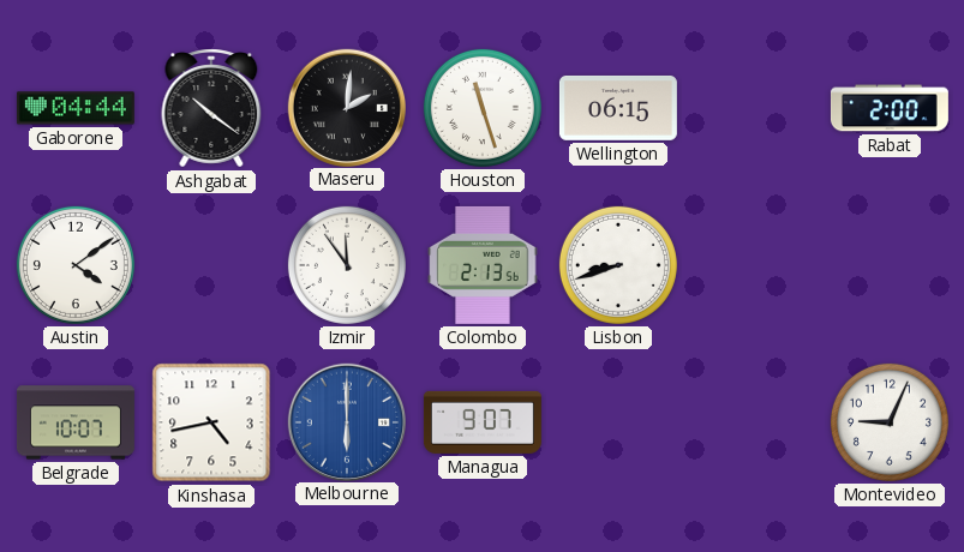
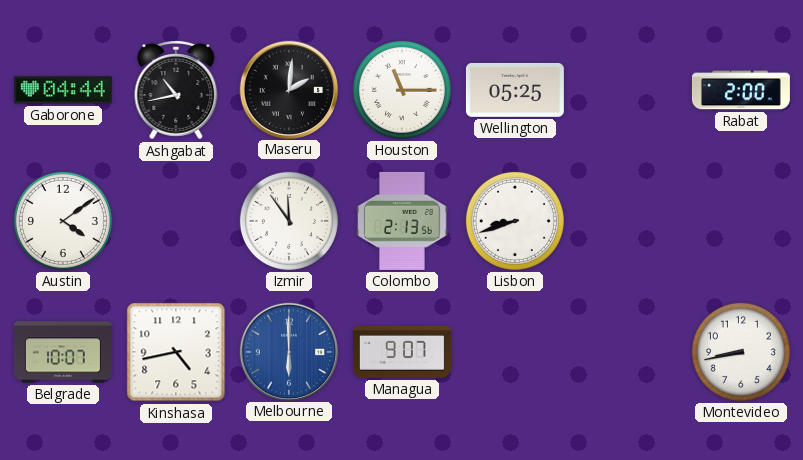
Ashgabat: 10:21 -> 10:43
Houston: 11:27 -> 11:15
Wellington: 06:15 -> 05:25
Montevideo: 9:04 -> 8:43
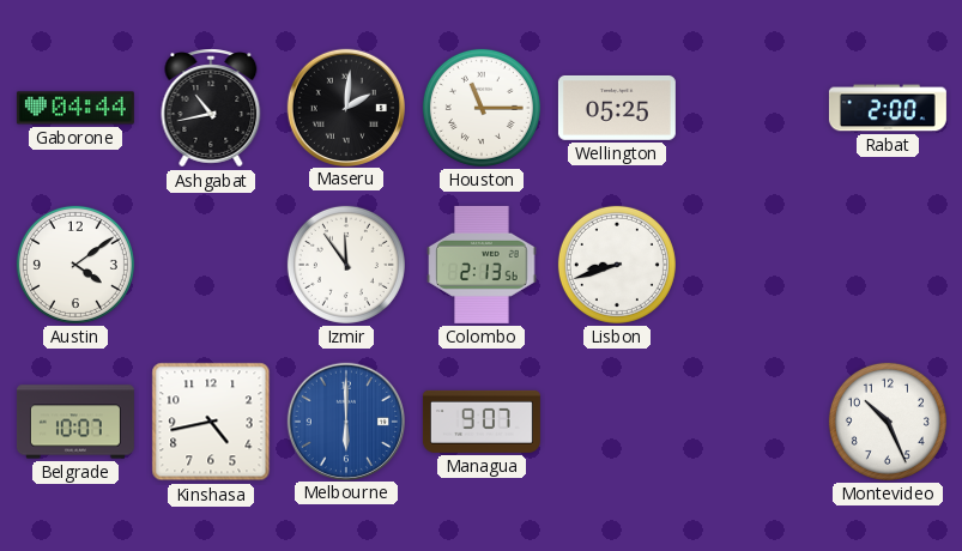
Montevideo: 8:43 -> 10:26
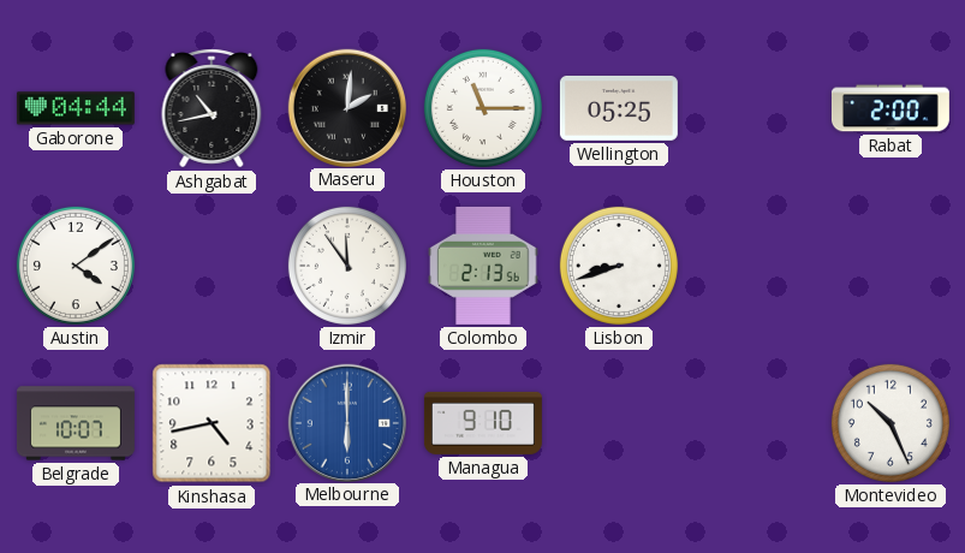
Managua: 9:07 -> 9:10
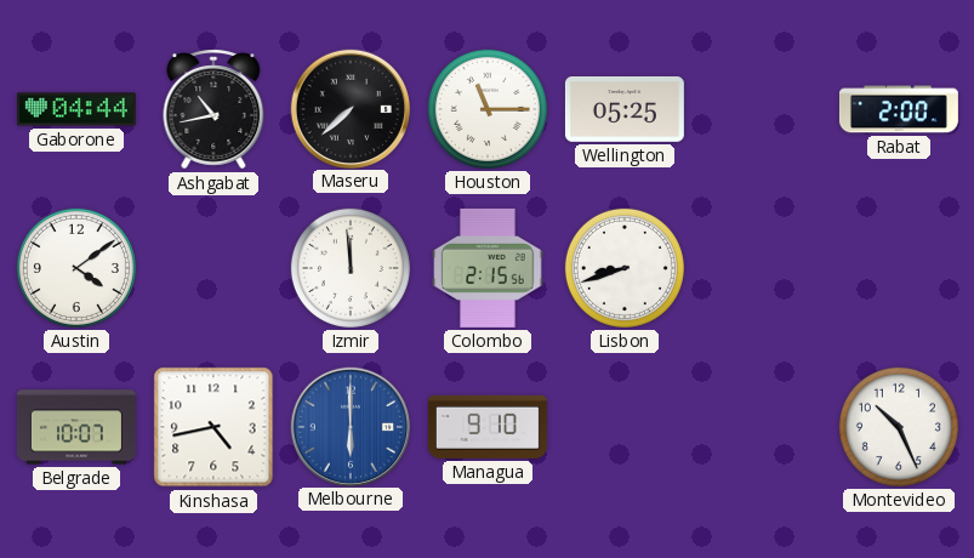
Maseru: 2:01 -> 7:38
Izmir: 11:54 -> 11:59
Colombo: 2:13 -> 2:15
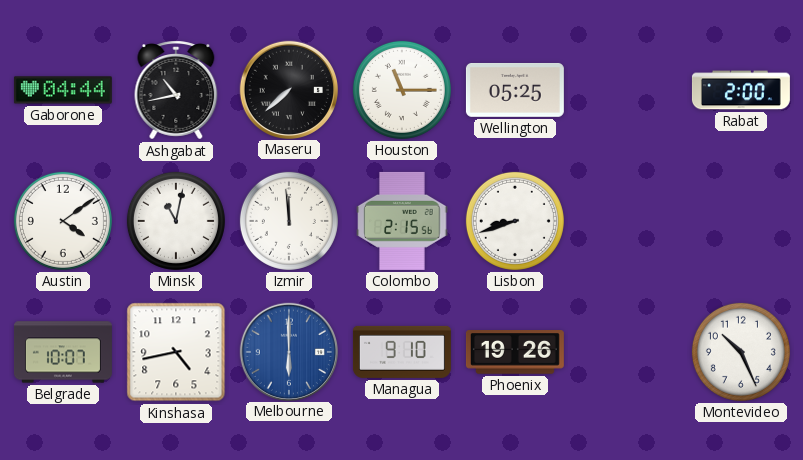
Minsk: none -> 11:02
Phoenix: none -> 19:26
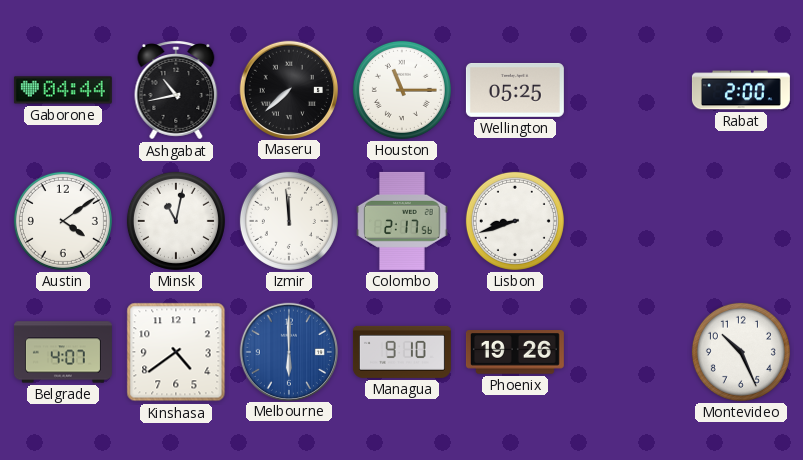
Colombo: 2:15 -> 2:17
Belgrade: 10:07 -> 4:07
Kinshasa: 4:43 -> 4:39
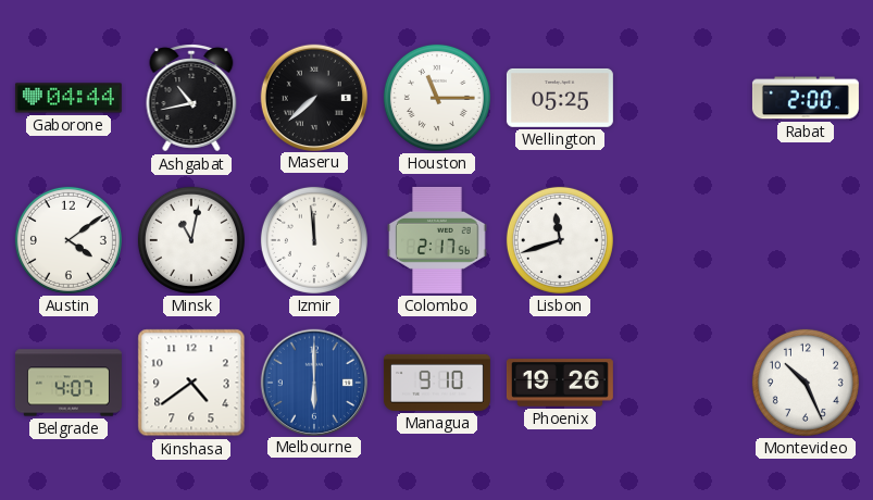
Lisbon: 8:42 -> 11:42
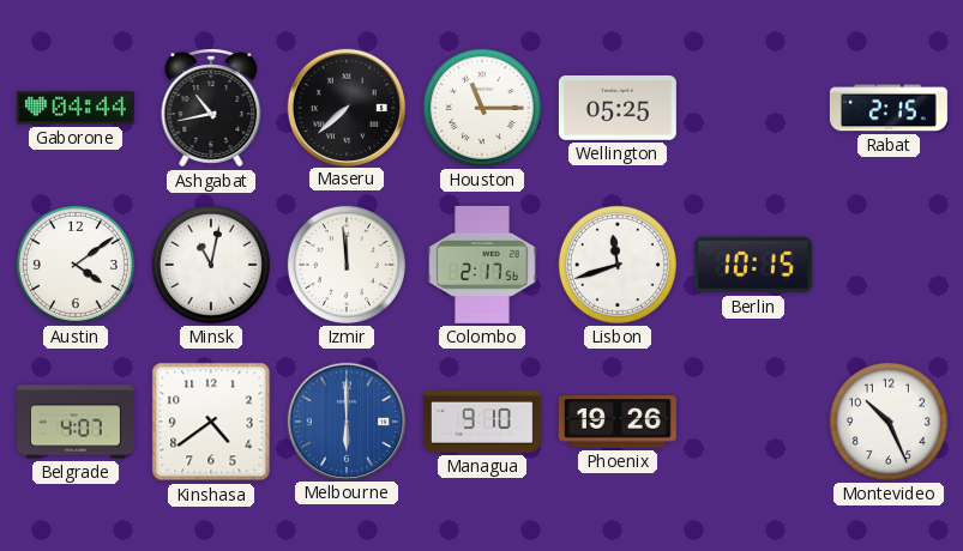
Rabat: 2:00 -> 2:15
Berlin: none -> 10:15
